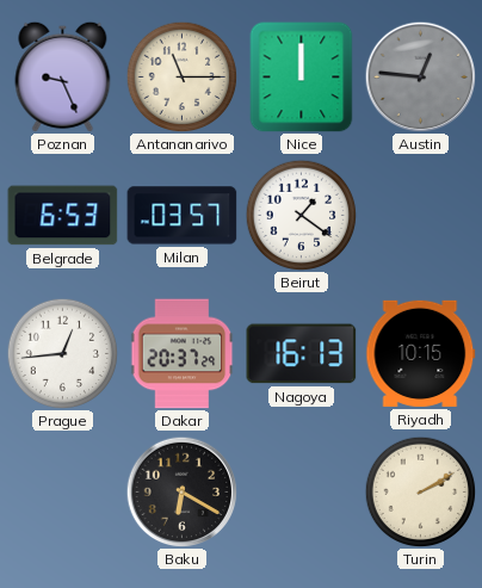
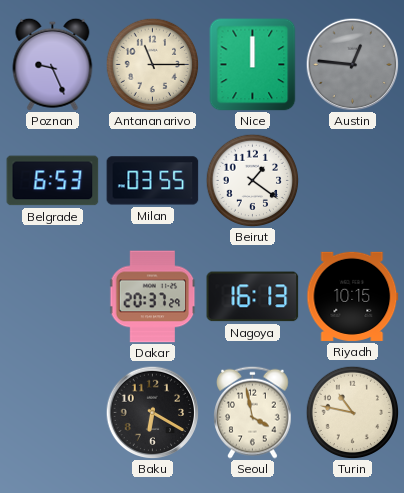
Milan: 03:57 -> 03:55
Prague: 12:44 -> none
Seoul: none -> 3:58
Turin: 2:10 -> 10:47
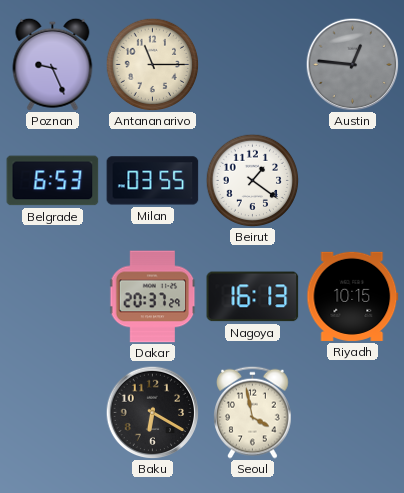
Nice: 12:00 -> none
Turin: 10:47 -> none
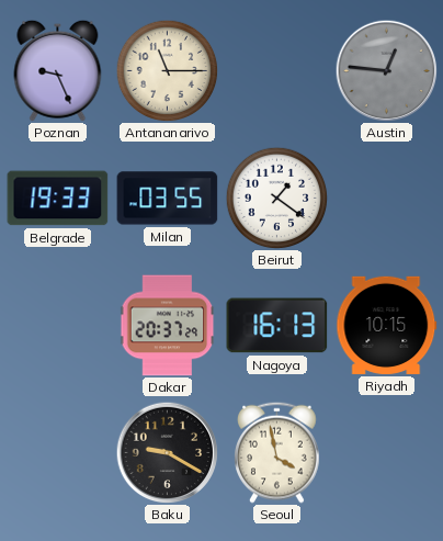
Belgrade: 6:53 -> 19:33
Baku: 6:20 -> 9:20
